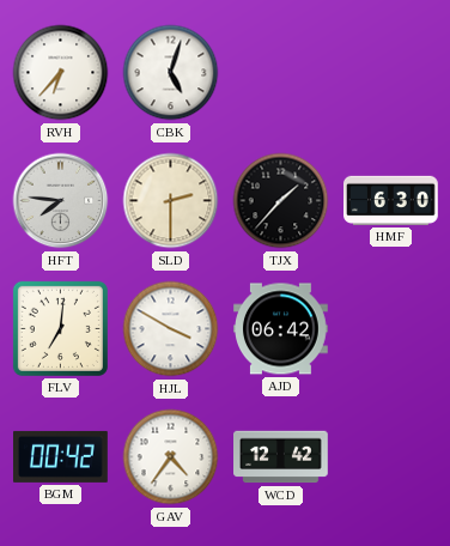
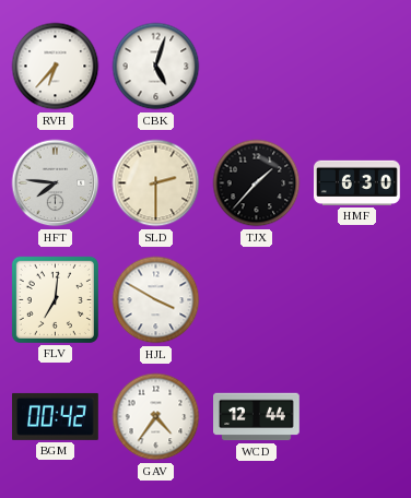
AJD: 06:42 -> none
WCD: 12:42 -> 12:44
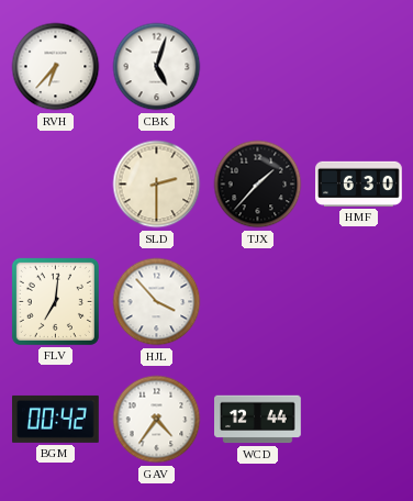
HFT: 7:46 -> none
HJL: 3:50 -> 3:53
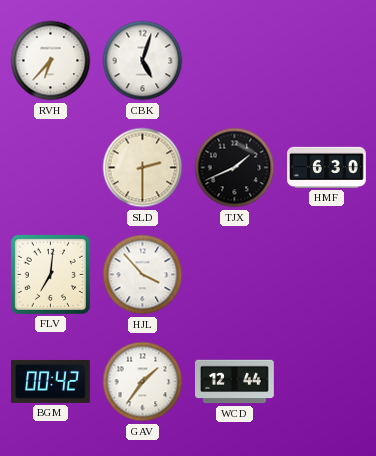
TJX: 1:37 -> 1:41
GAV: 4:36 -> 1:36
